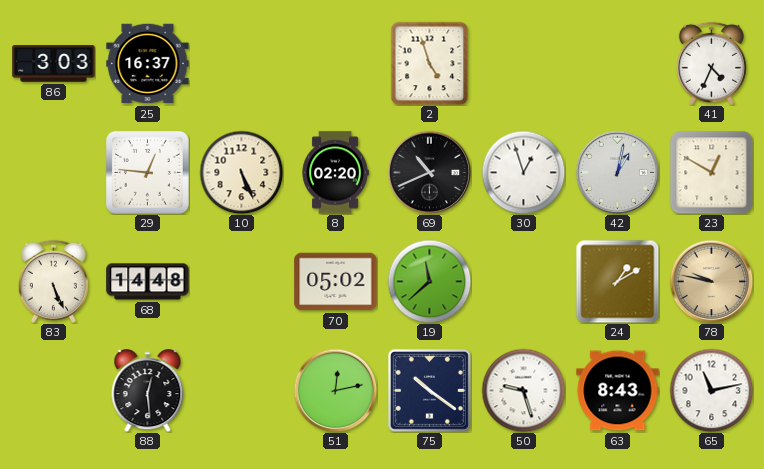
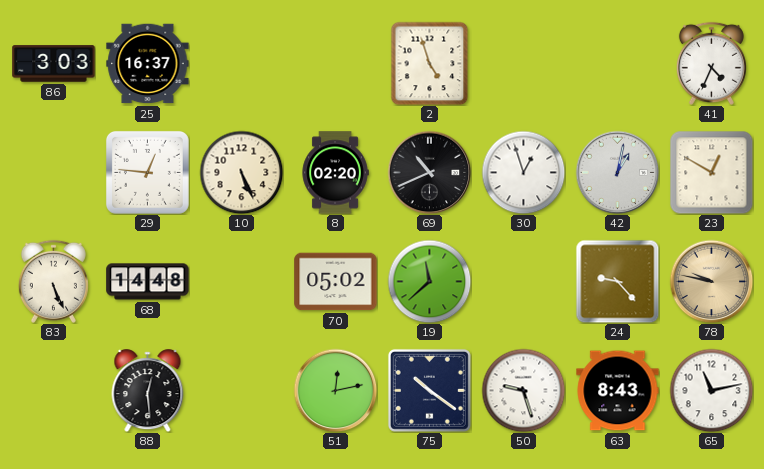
24: 1:10 -> 9:23
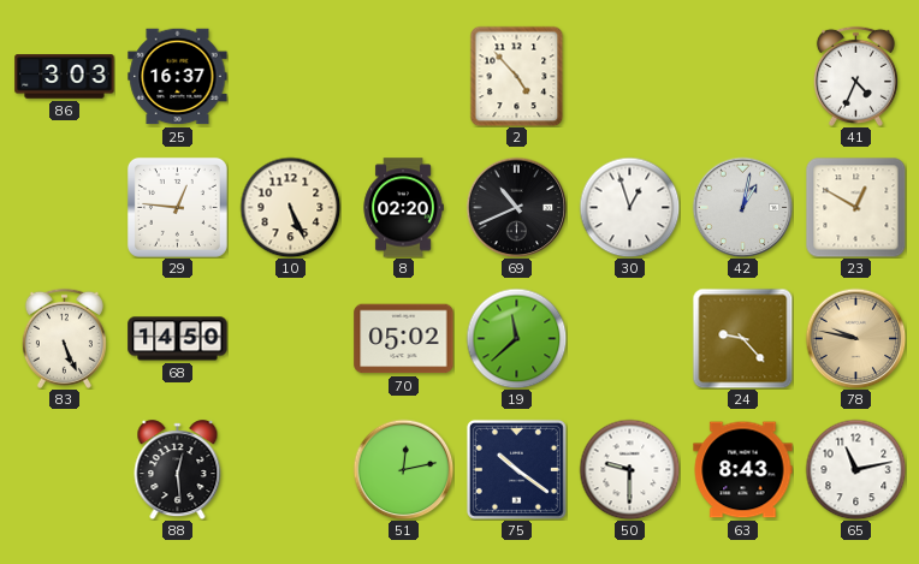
2: 4:57 -> 4:53
68: 14:48 -> 14:50
50: 9:27 -> 9:30
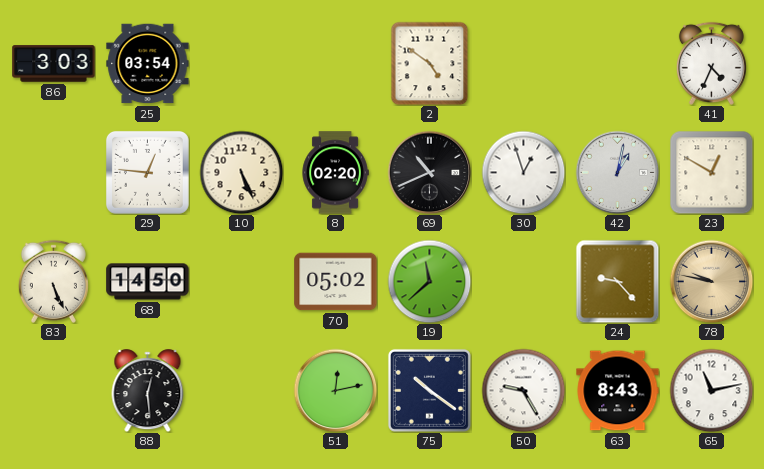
25: 16:37 -> 03:54
2: 4:53 -> 4:51
50: 9:30 -> 9:25
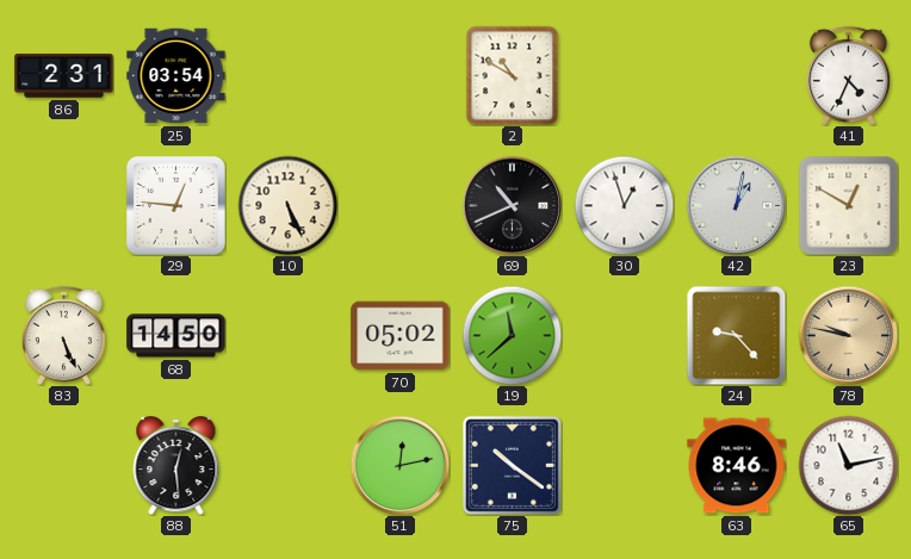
86: 3:03 -> 2:31
2: 4:51 -> 10:50
8: 02:20 -> none
50: 9:25 -> none
63: 8:43 -> 8:46
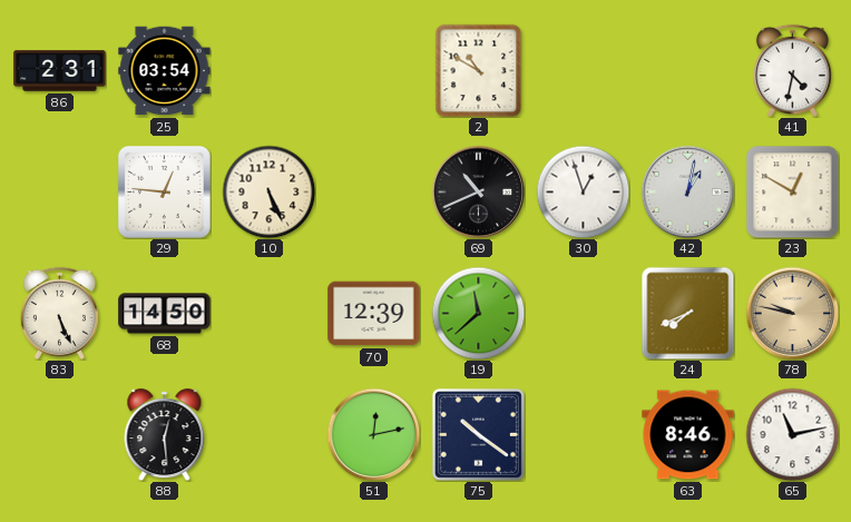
41: 4:34 -> 4:32
70: 05:02 -> 12:39
24: 9:23 -> 7:41
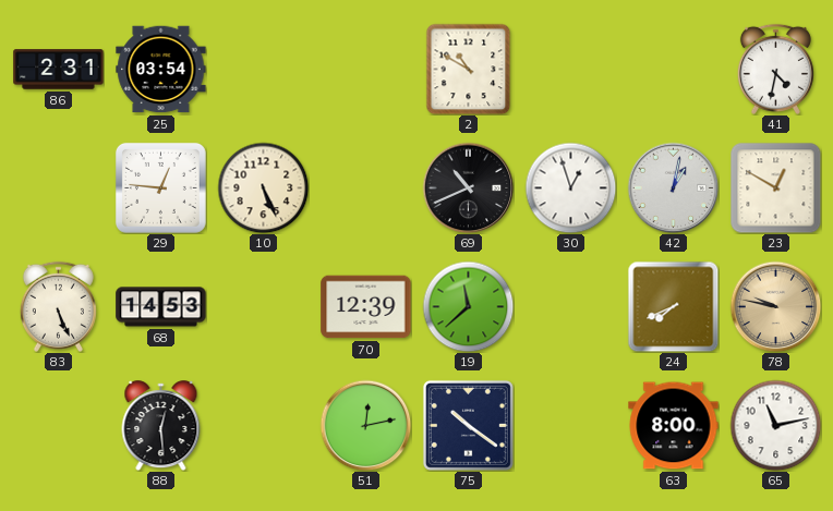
68: 14:50 -> 14:53
63: 8:46 -> 8:00
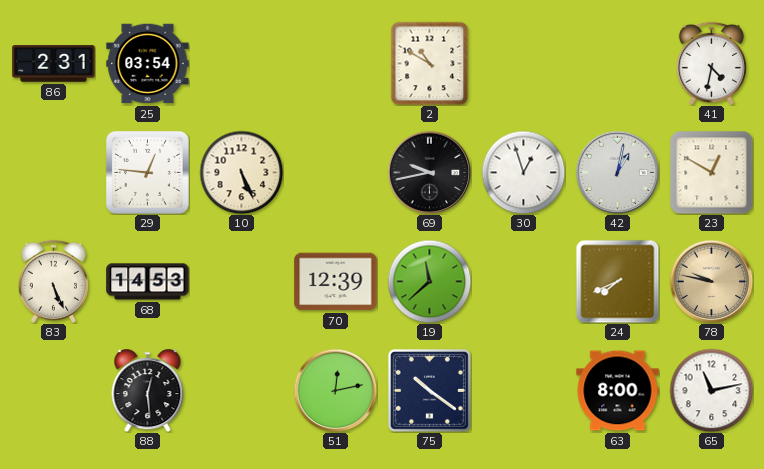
69: 10:41 -> 9:43
